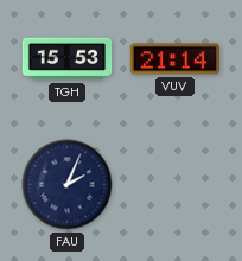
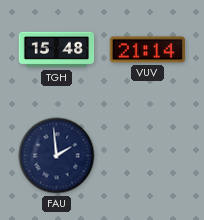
TGH: 15:53 -> 15:48
FAU: 2:04 -> 1:59
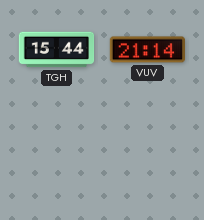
TGH: 15:48 -> 15:44
FAU: 1:59 -> none
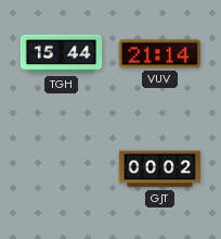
GJT: none -> 00:02
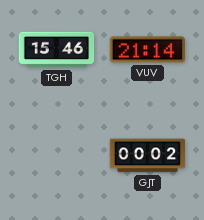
TGH: 15:44 -> 15:46
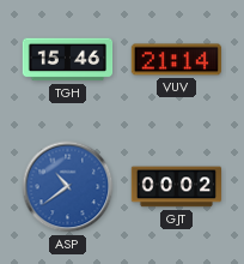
ASP: none -> 10:39
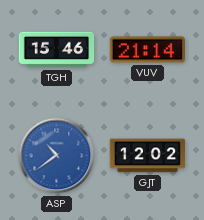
GJT: 00:02 -> 12:02
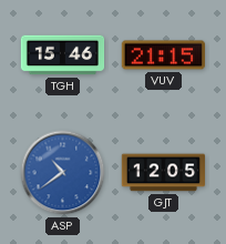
VUV: 21:14 -> 21:15
GJT: 12:02 -> 12:05
